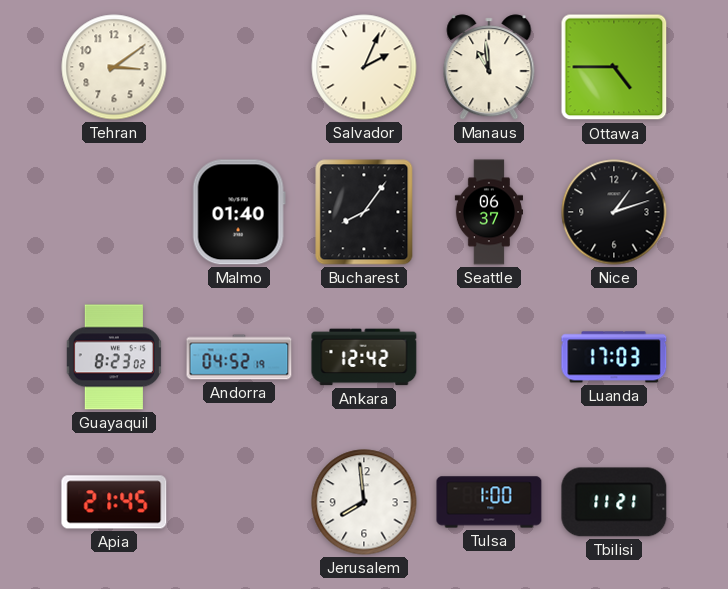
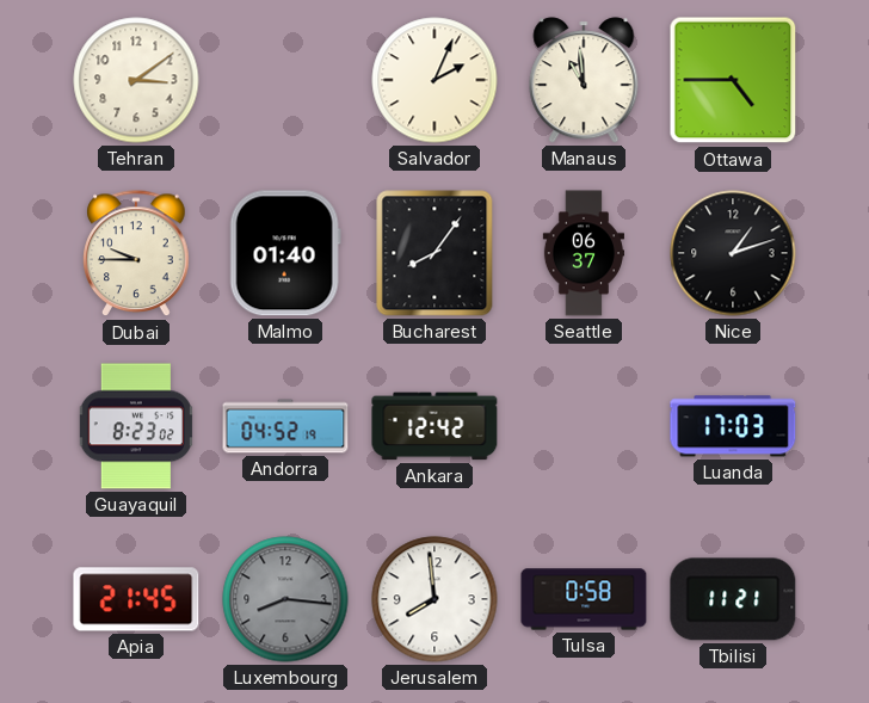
Dubai: none -> 9:45
Luxembourg: none -> 8:16
Tulsa: 1:00 -> 0:58
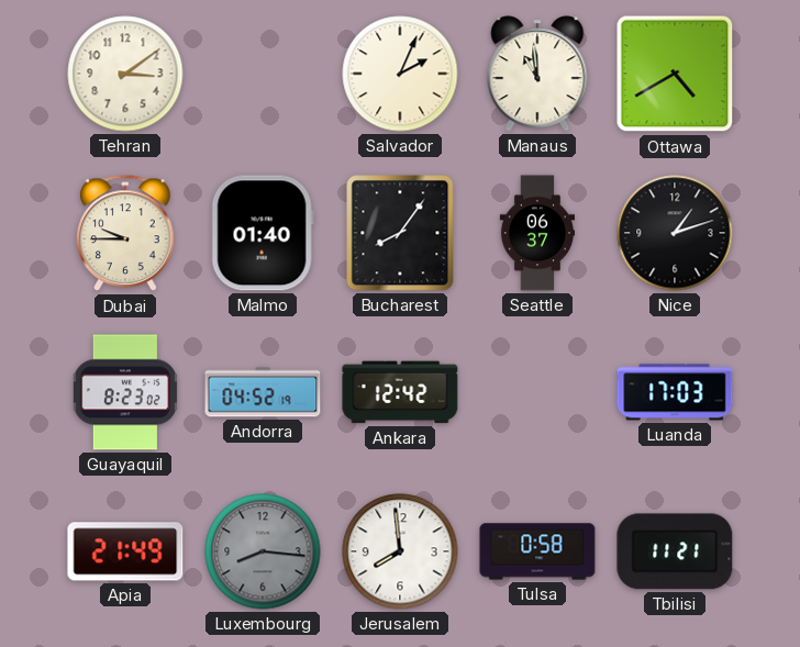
Ottawa: 4:45 -> 4:40
Apia: 21:45 -> 21:49
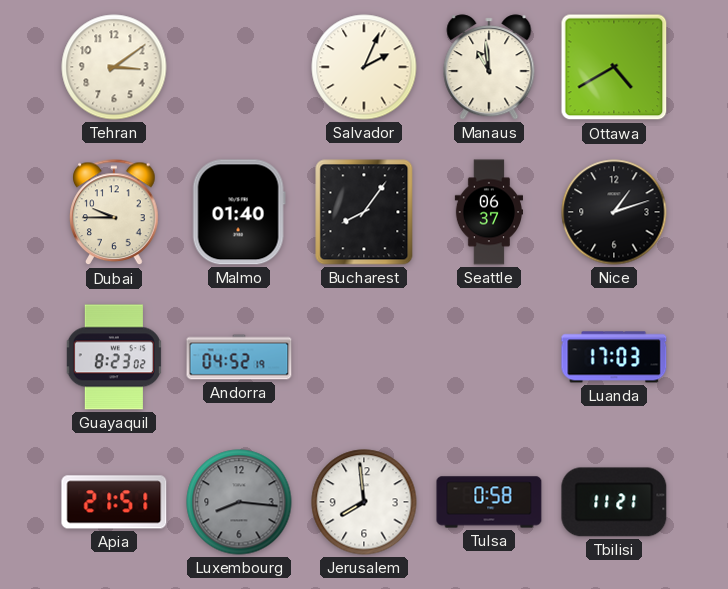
Ankara: 12:42 -> none
Apia: 21:49 -> 21:51
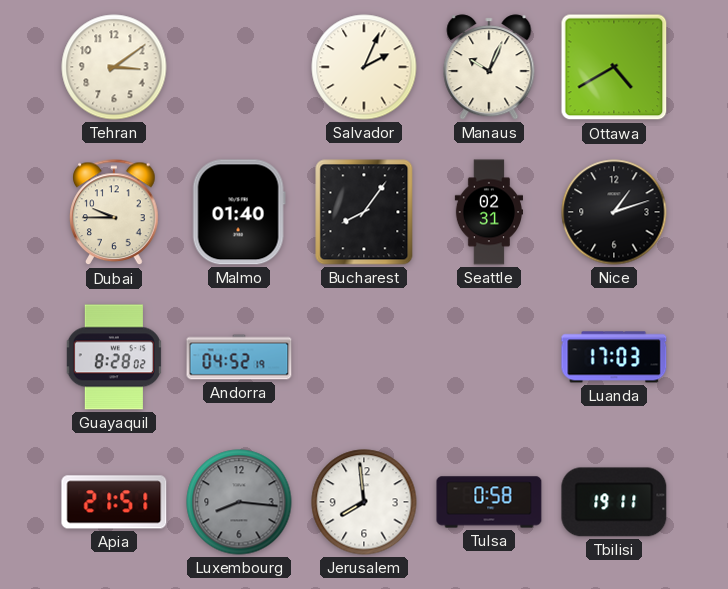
Manaus: 10:59 -> 10:04
Seattle: 06:37 -> 02:31
Guayaquil: 8:23 -> 8:28
Tbilisi: 11:21 -> 19:11
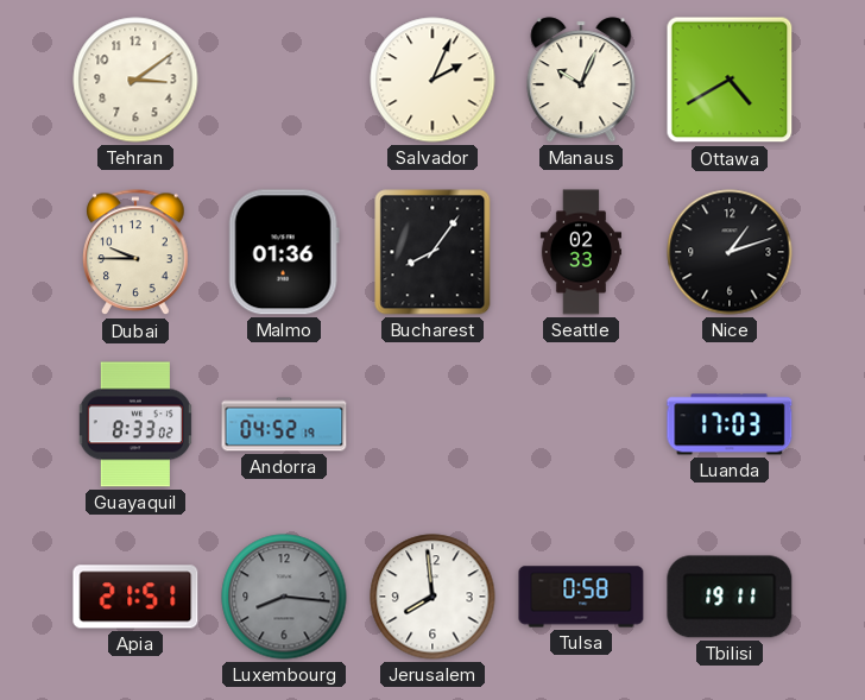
Malmo: 01:40 -> 01:36
Seattle: 02:31 -> 02:33
Guayaquil: 8:28 -> 8:33
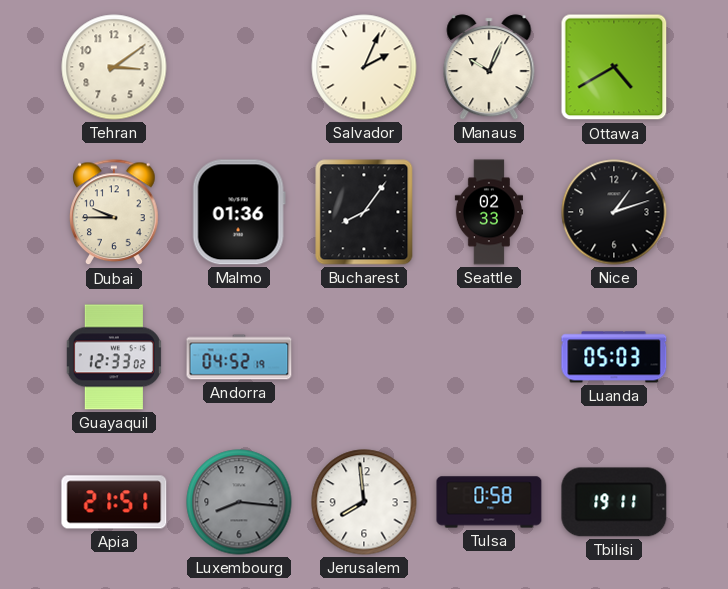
Guayaquil: 8:33 -> 12:33
Luanda: 17:03 -> 05:03
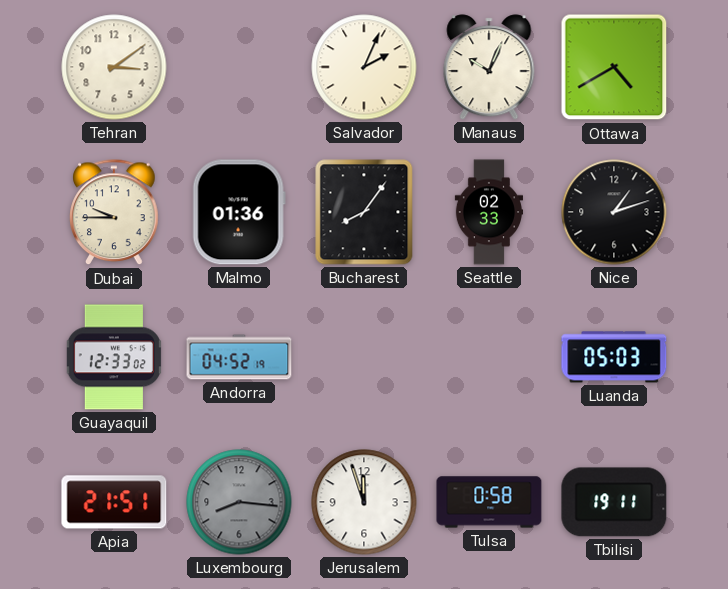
Jerusalem: 7:59 -> 11:57
